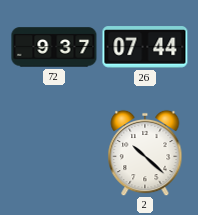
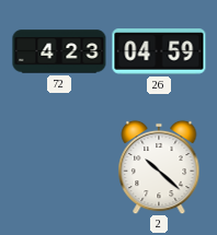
72: 9:37 -> 4:23
26: 07:44 -> 04:59
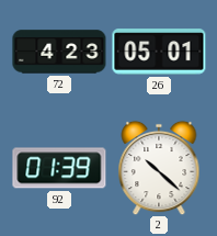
26: 04:59 -> 05:01
92: none -> 01:39
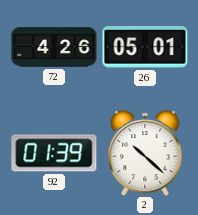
72: 4:23 -> 4:26
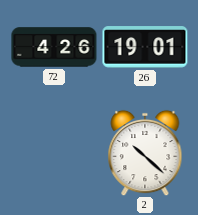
26: 05:01 -> 19:01
92: 01:39 -> none
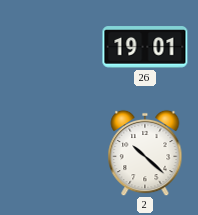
72: 4:26 -> none
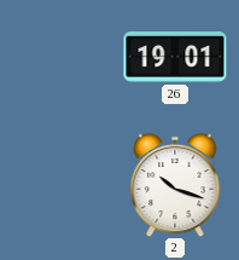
2: 10:22 -> 10:18
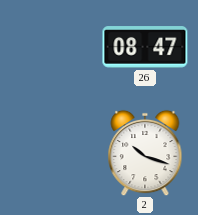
26: 19:01 -> 08:47
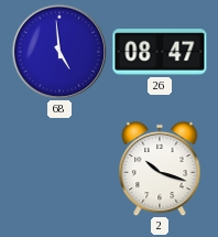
68: none -> 4:59
